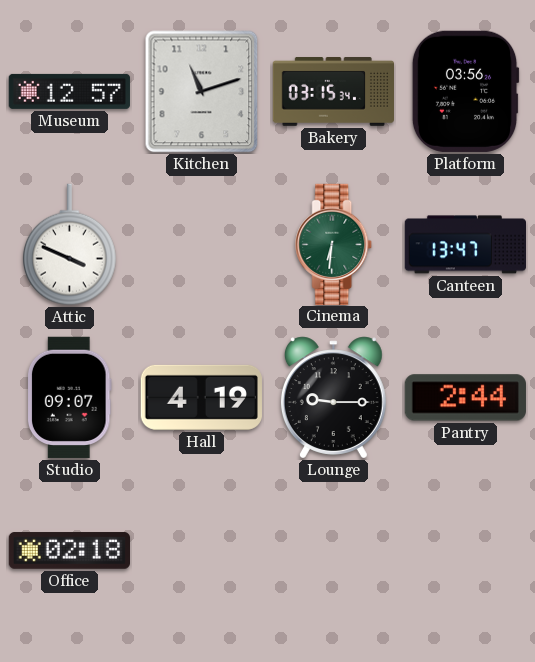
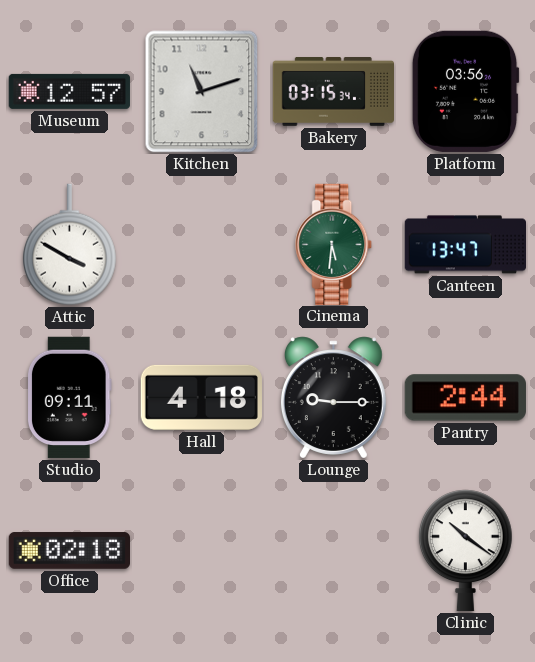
Attic: 3:49 -> 3:50
Cinema: 6:31 -> 5:31
Studio: 09:07 -> 09:11
Hall: 4:19 -> 4:18
Clinic: none -> 10:21
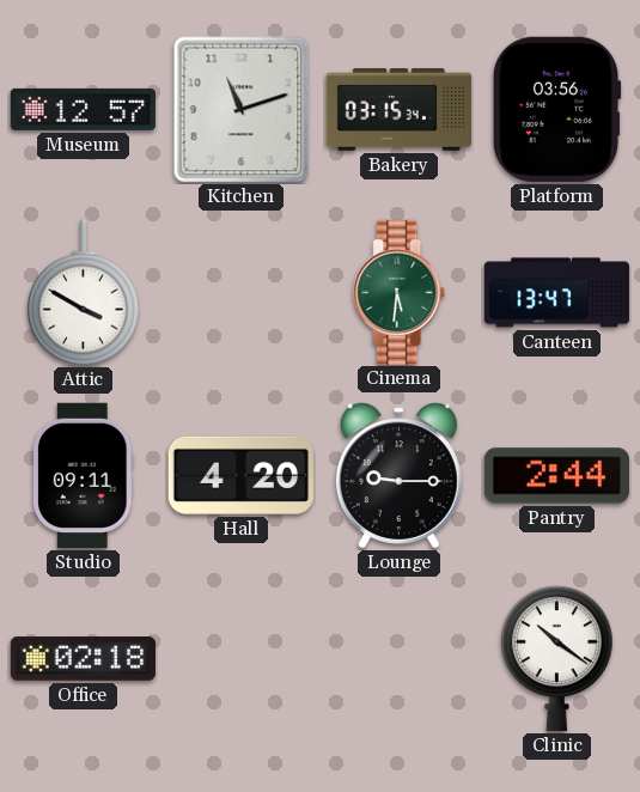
Hall: 4:18 -> 4:20
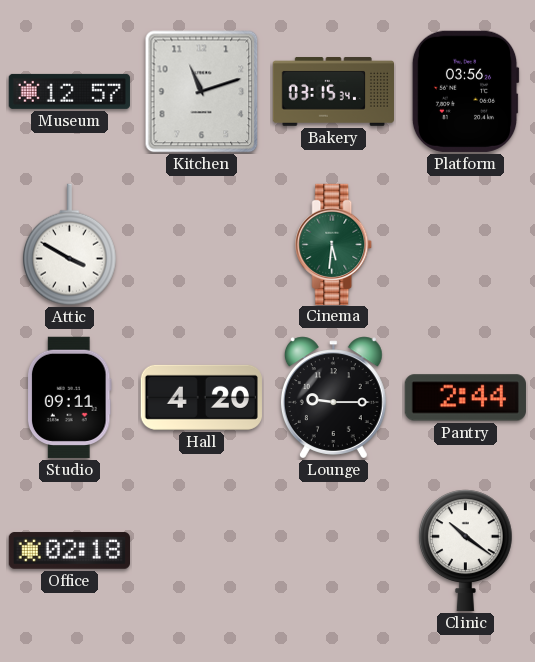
Canteen: 13:47 -> none
